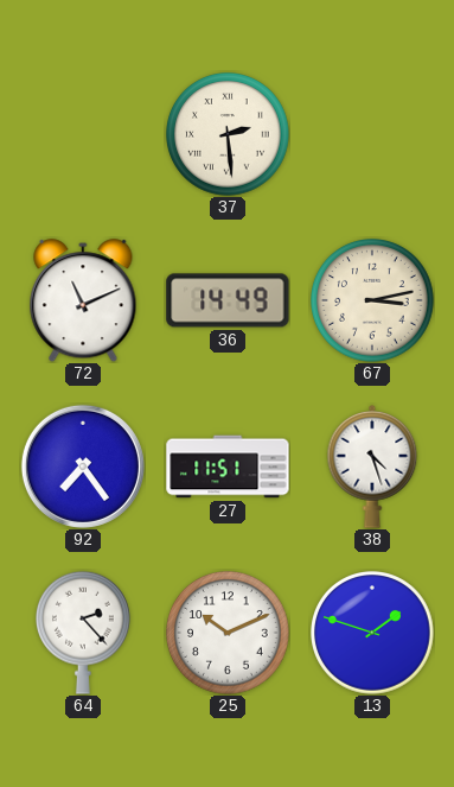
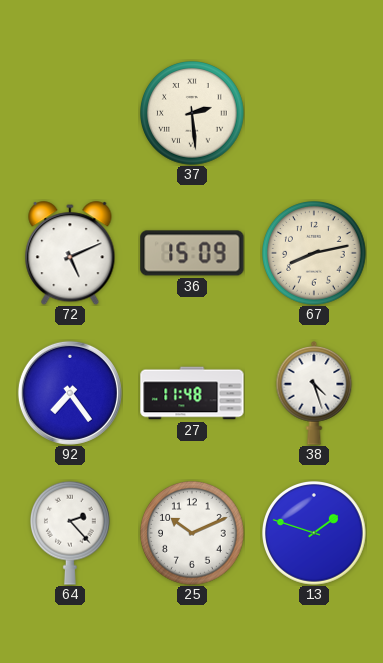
72: 11:11 -> 5:11
36: 14:49 -> 15:09
67: 3:13 -> 8:13
27: 11:51 -> 11:48
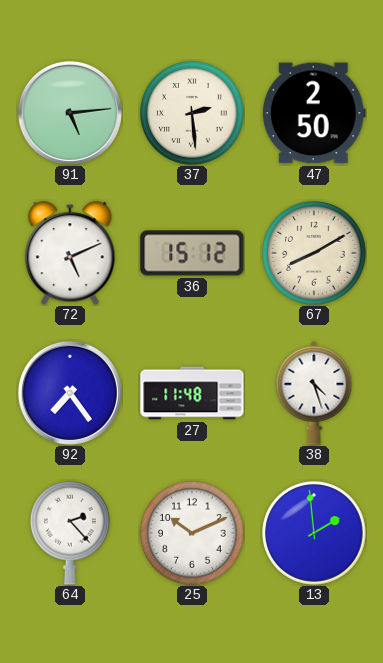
91: none -> 5:14
47: none -> 2:50
36: 15:09 -> 15:12
67: 8:13 -> 8:10
13: 1:48 -> 1:59
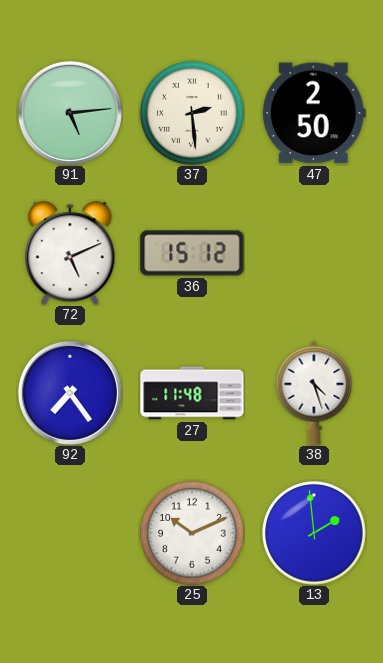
67: 8:10 -> none
64: 2:23 -> none
